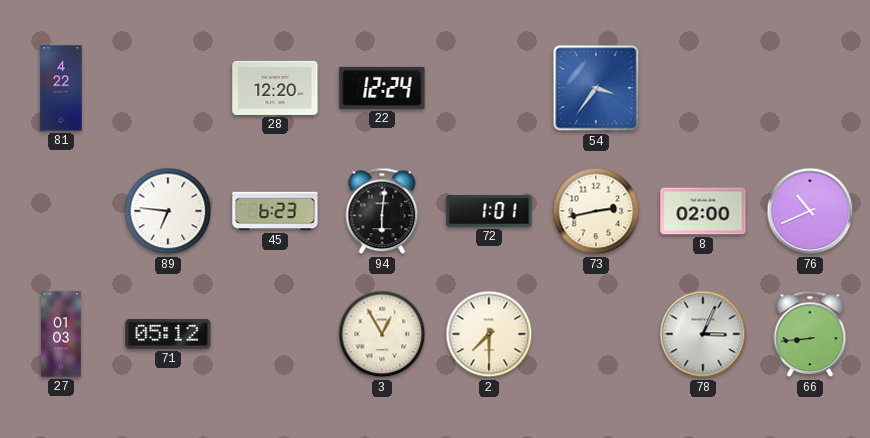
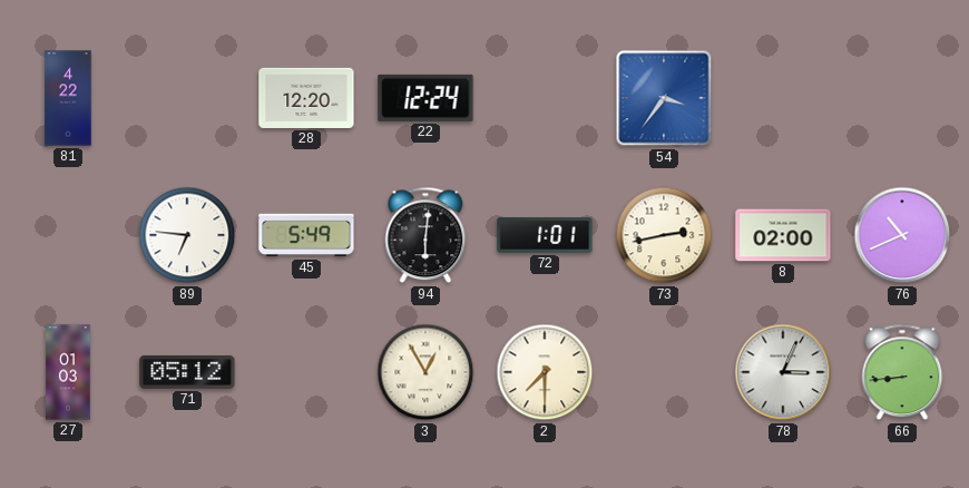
45: 6:23 -> 5:49
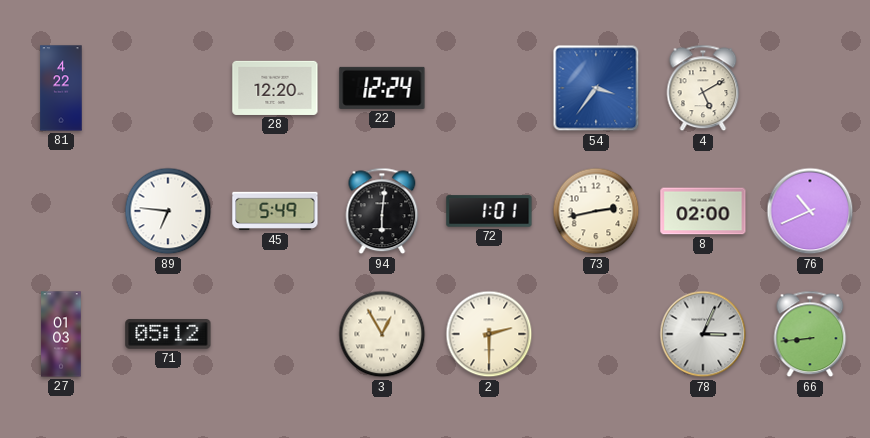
4: none -> 5:10
2: 7:30 -> 2:30
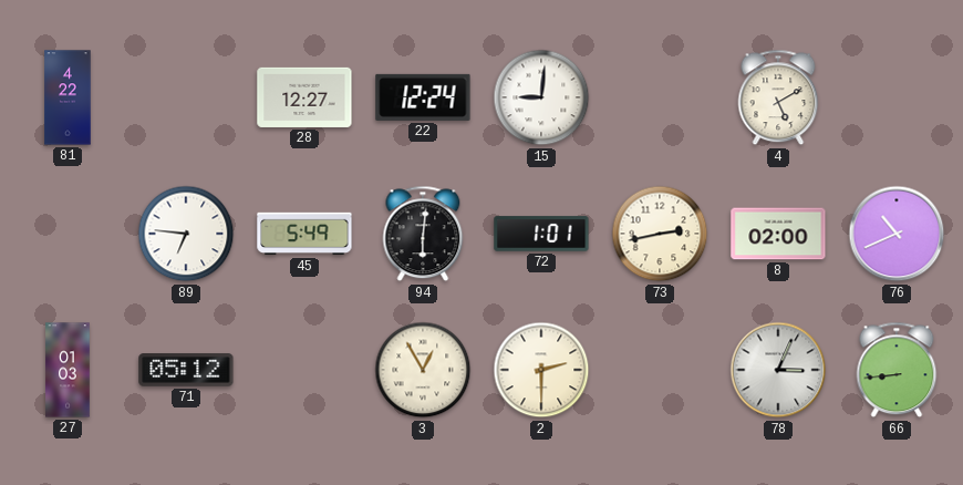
28: 12:20 -> 12:27
15: none -> 9:01
54: 3:36 -> none
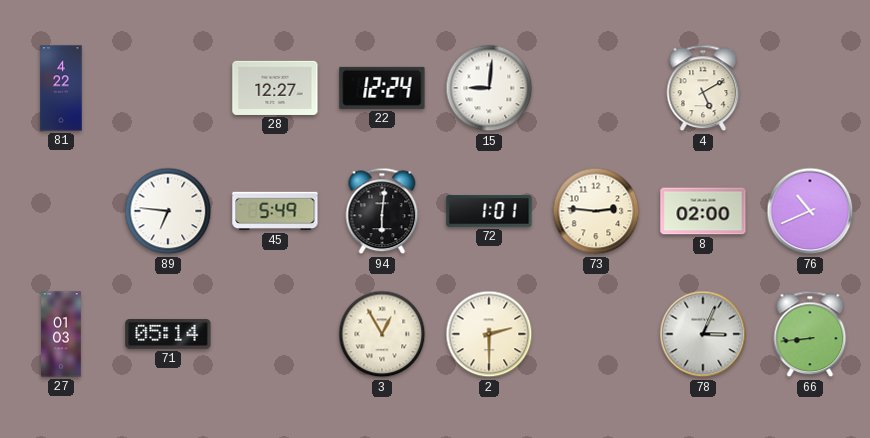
73: 2:43 -> 2:46
71: 05:12 -> 05:14
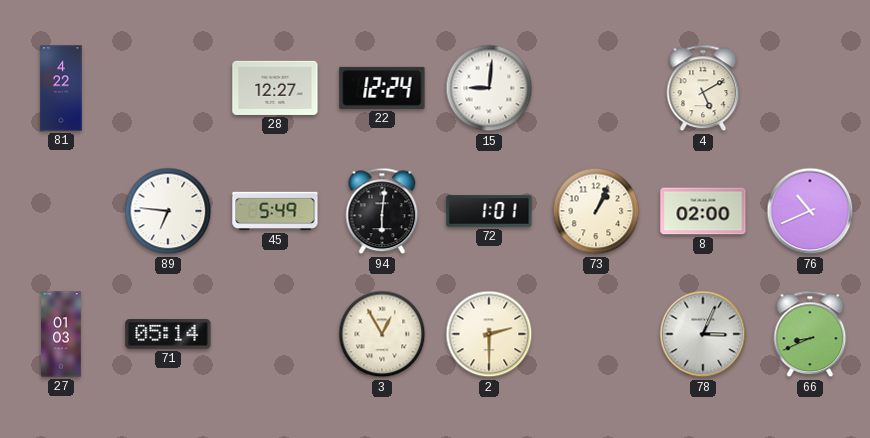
73: 2:46 -> 1:04
66: 8:44 -> 8:41
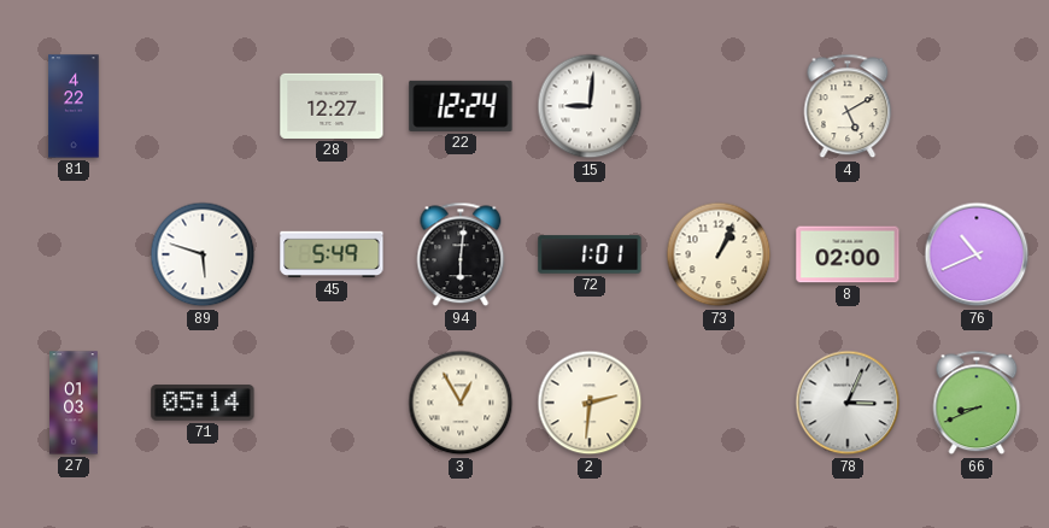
89: 6:46 -> 5:48
2: 2:30 -> 2:31
